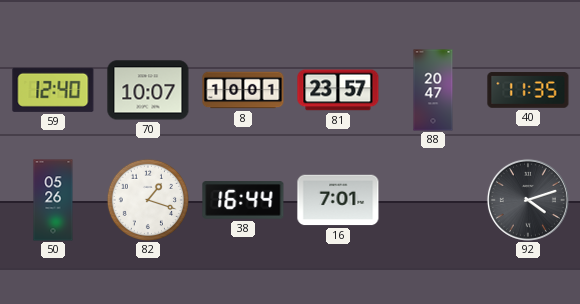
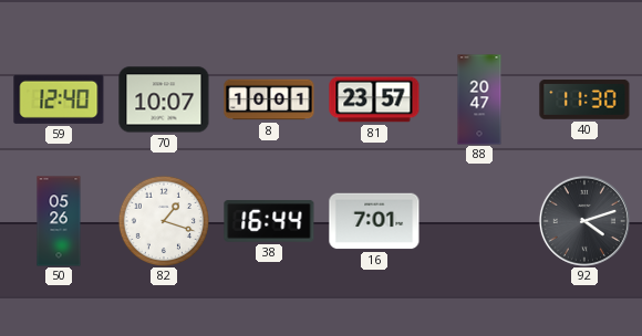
40: 11:35 -> 11:30
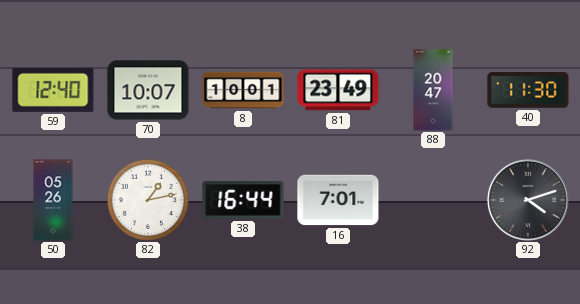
81: 23:57 -> 23:49
82: 1:18 -> 1:13
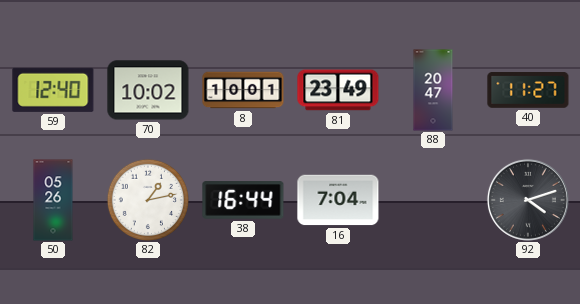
70: 10:07 -> 10:02
40: 11:30 -> 11:27
16: 7:01 -> 7:04
